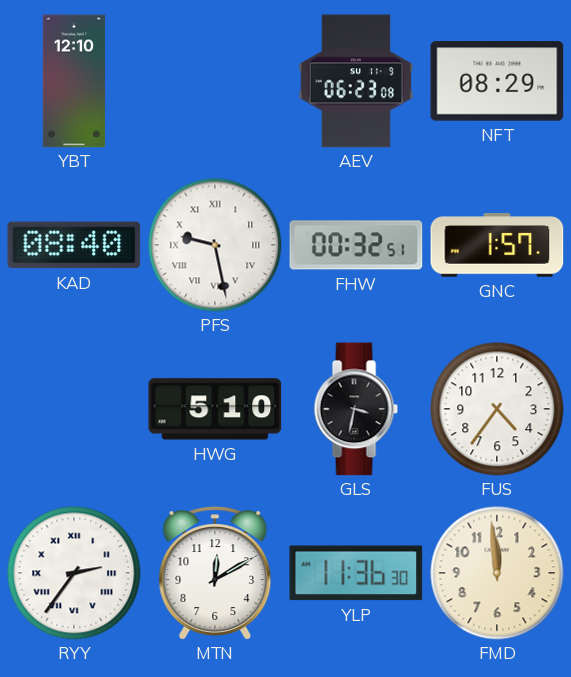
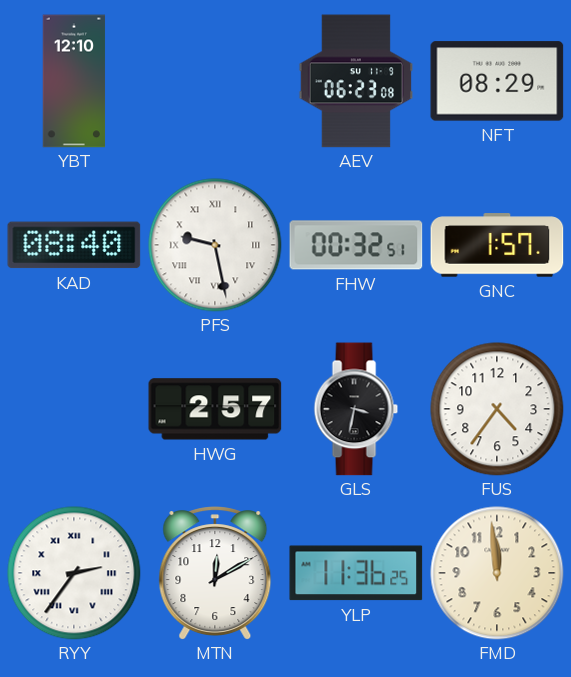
HWG: 5:10 -> 2:57
YLP: 11:36:30 -> 11:36:25
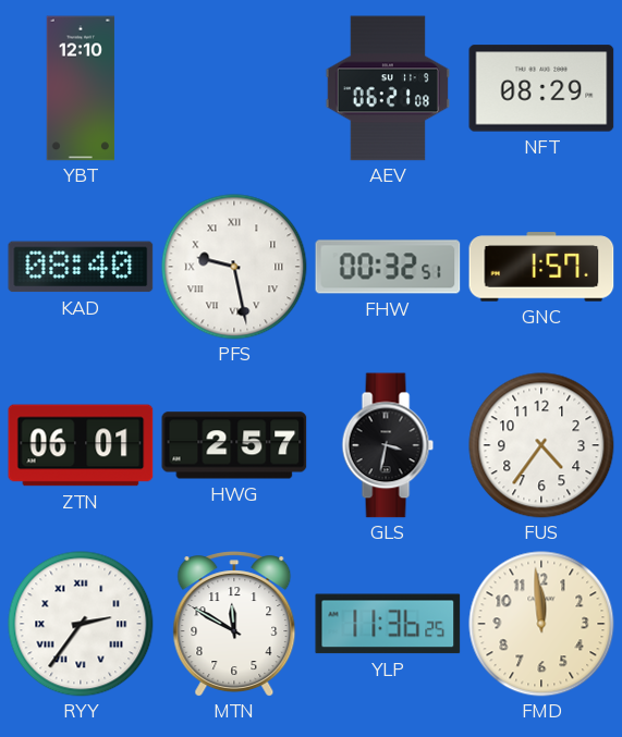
AEV: 06:23 -> 06:21
ZTN: none -> 06:01
MTN: 12:10 -> 11:50
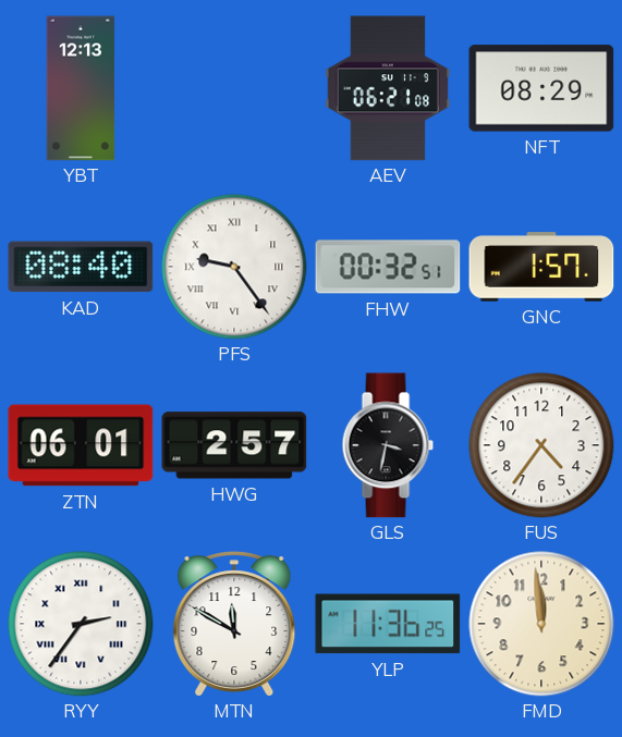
YBT: 12:10 -> 12:13
PFS: 9:28 -> 9:24
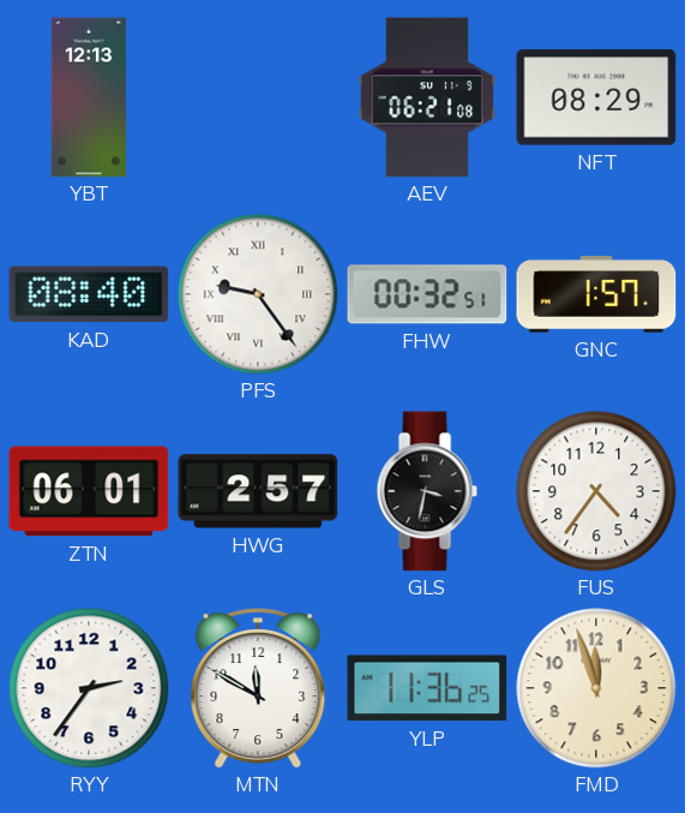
RYY numerals: Roman -> Arabic
FMD: 11:59 -> 11:57
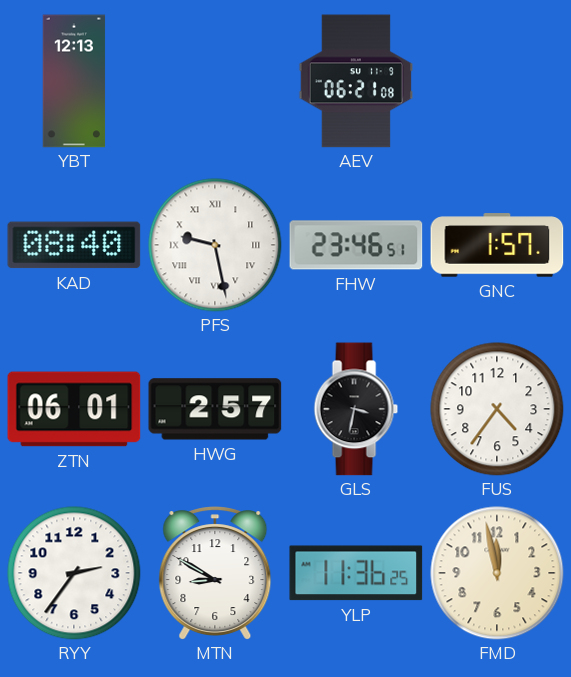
NFT: 08:29 -> none
PFS: 9:24 -> 9:28
FHW: 00:32 -> 23:46
MTN: 11:50 -> 8:50
FMD: 11:57 -> 11:58
